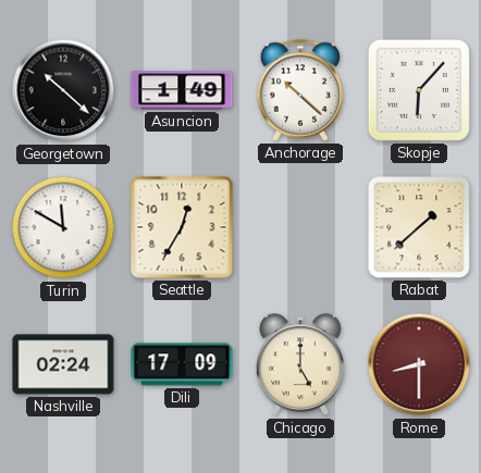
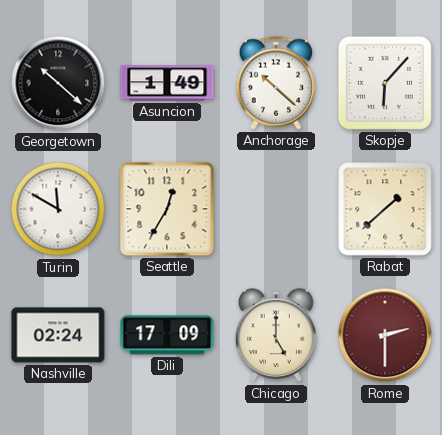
Rome: 8:30 -> 2:30
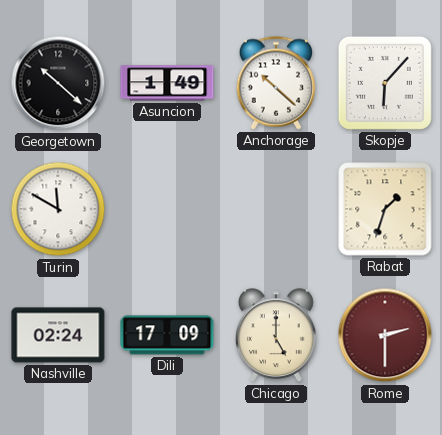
Seattle: 12:35 -> none
Rabat: 1:38 -> 1:33
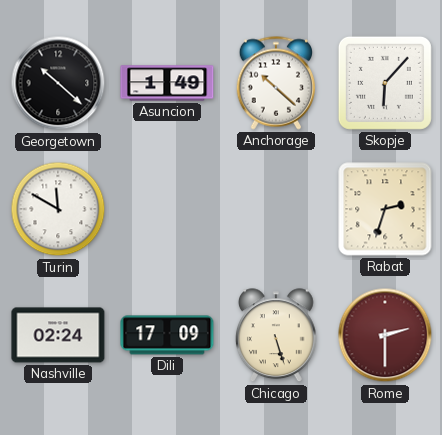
Rabat: 1:33 -> 2:33
Chicago: 5:00 -> 5:27
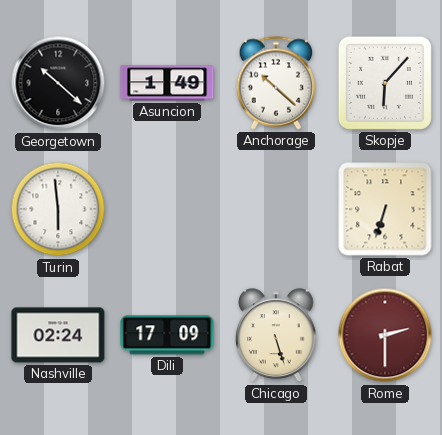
Turin: 11:50 -> 5:59
Rabat: 2:33 -> 6:33
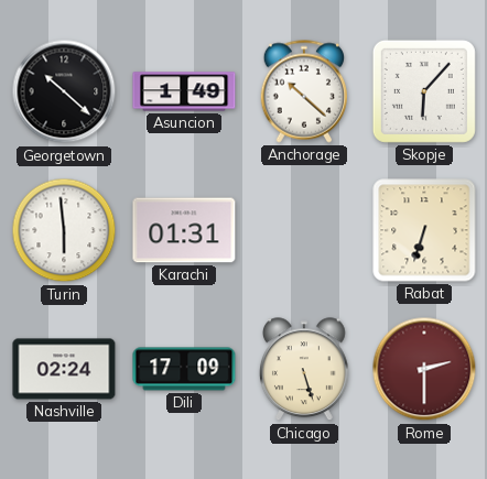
Karachi: none -> 01:31
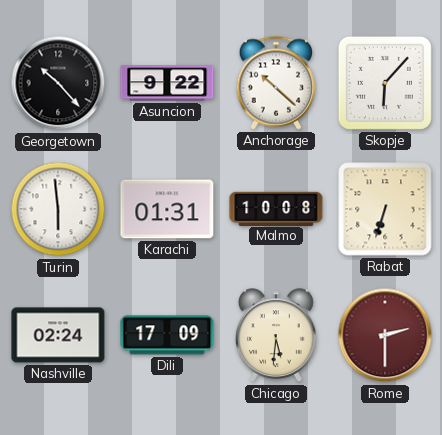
Georgetown: 10:22 -> 10:23
Asuncion: 1:49 -> 9:22
Malmo: none -> 10:08
Chicago: 5:27 -> 5:31
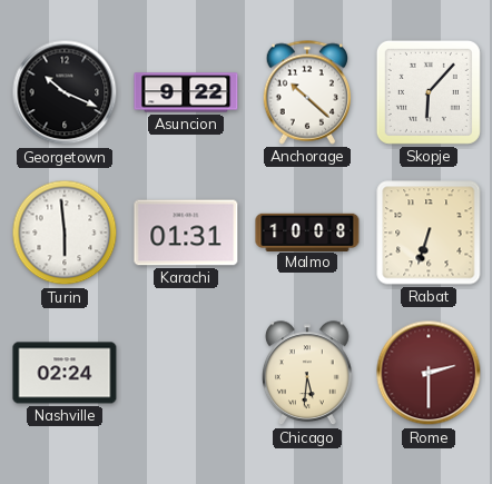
Georgetown: 10:23 -> 10:19
Dili: 17:09 -> none
